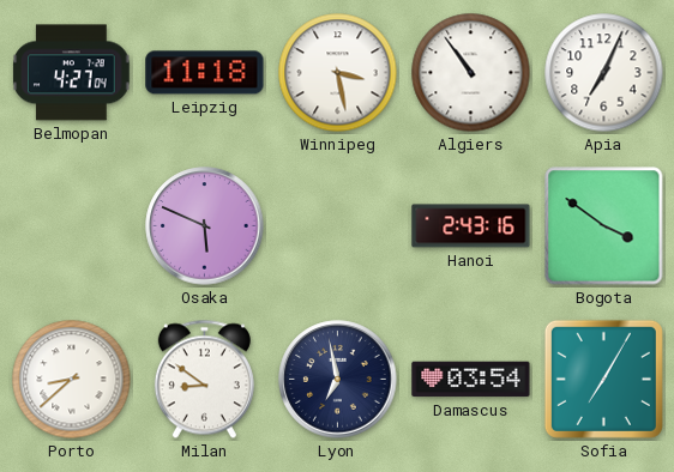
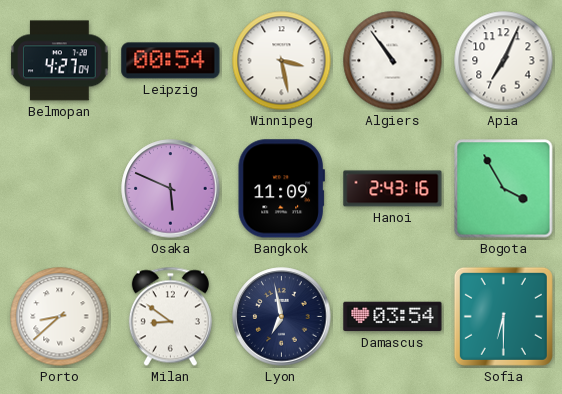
Leipzig: 11:18 -> 00:54
Bangkok: none -> 11:09
Bogota: 3:51 -> 3:55
Sofia: 7:05 -> 6:30
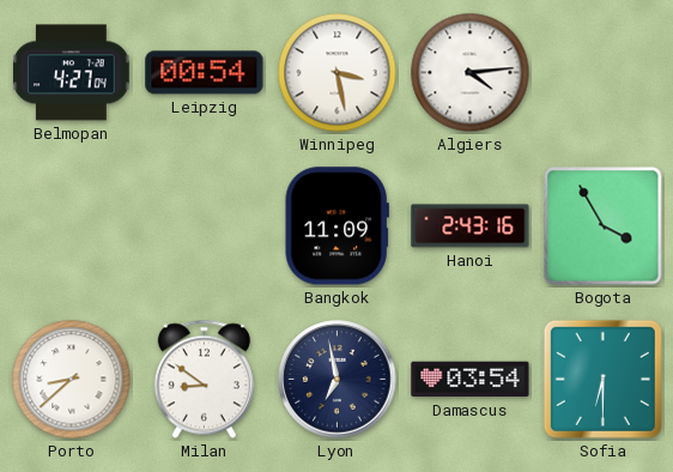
Algiers: 10:54 -> 4:14
Apia: 7:04 -> none
Osaka: 5:49 -> none
